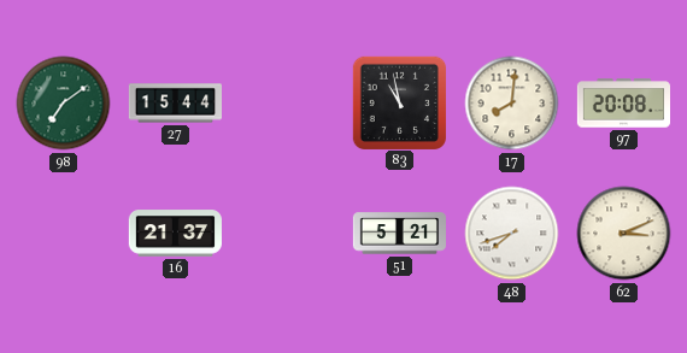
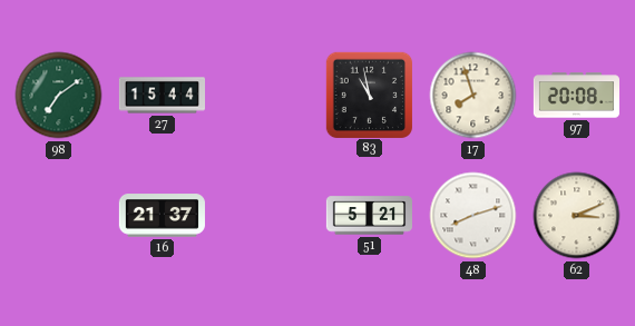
17: 8:01 -> 7:57
48: 7:42 -> 8:12
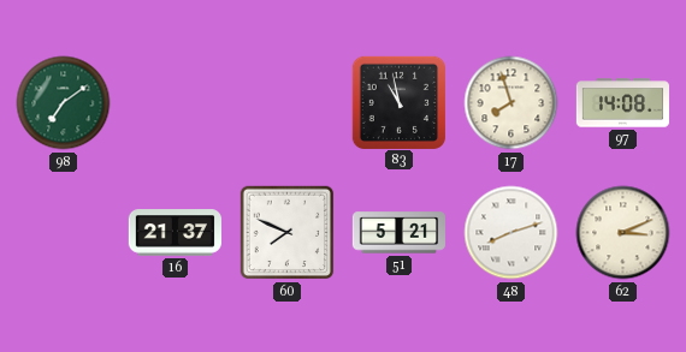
27: 15:44 -> none
97: 20:08 -> 14:08
60: none -> 7:49
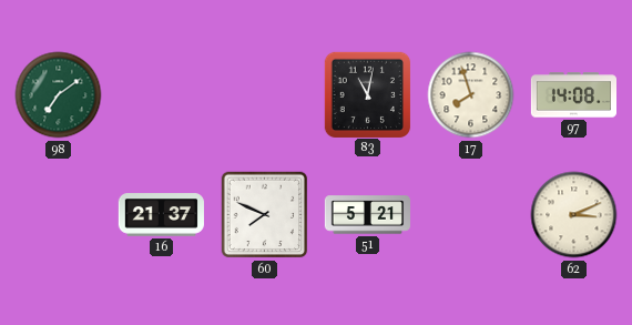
83: 10:58 -> 11:02
48: 8:12 -> none
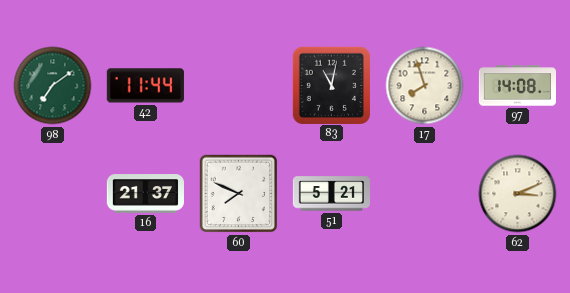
42: none -> 11:44
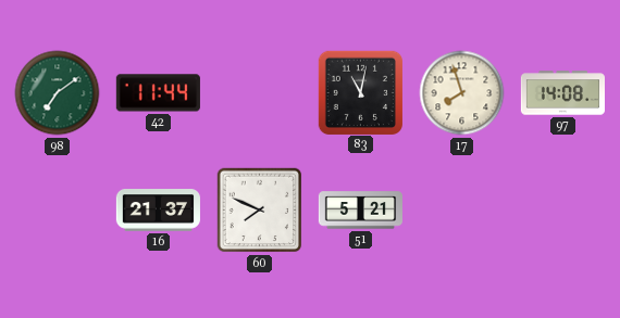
62: 3:11 -> none
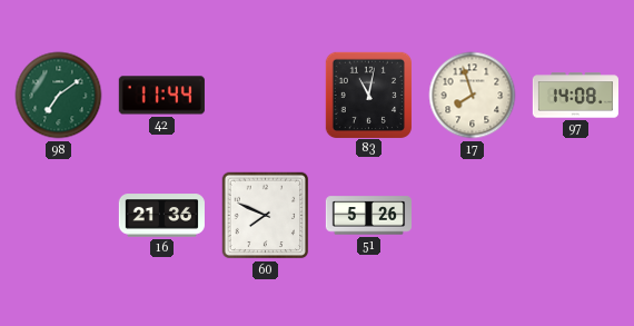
16: 21:37 -> 21:36
51: 5:21 -> 5:26
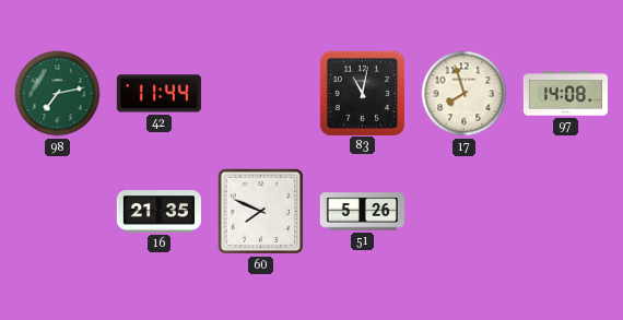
98: 7:09 -> 7:13
16: 21:36 -> 21:35
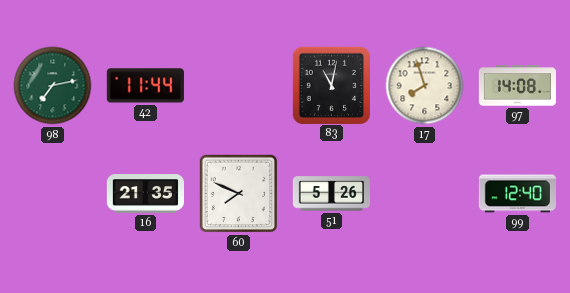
99: none -> 12:40
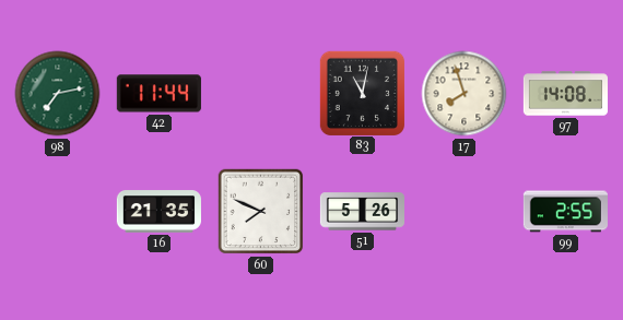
99: 12:40 -> 2:55
